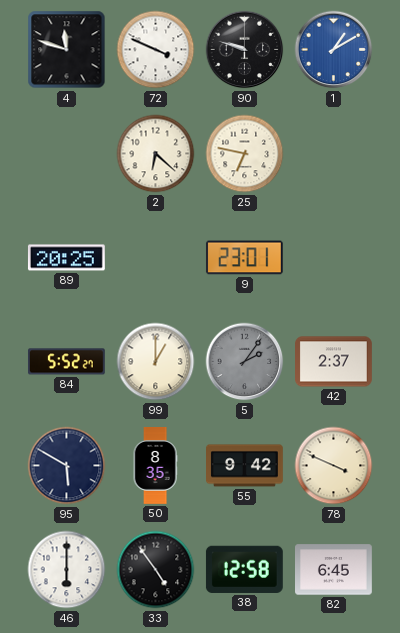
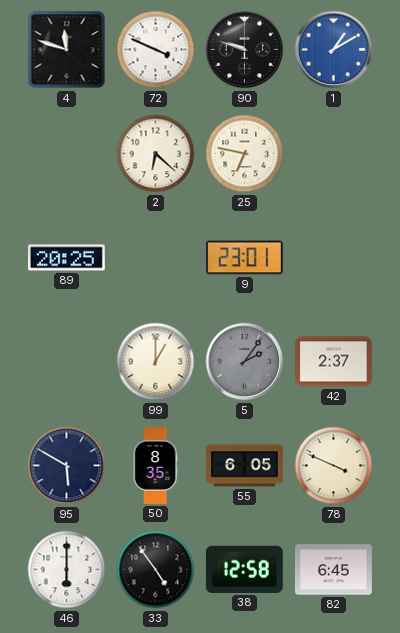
84: 5:52 -> none
55: 9:42 -> 6:05
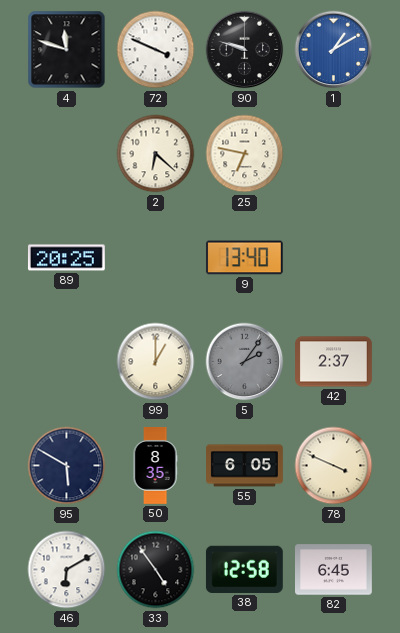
9: 23:01 -> 13:40
46: 6:00 -> 6:10
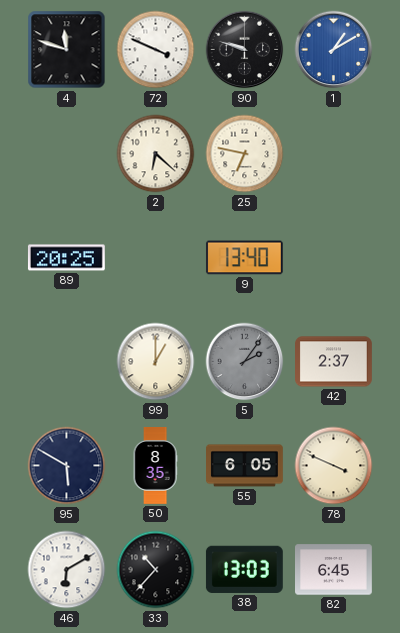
33: 4:54 -> 10:37
38: 12:58 -> 13:03
